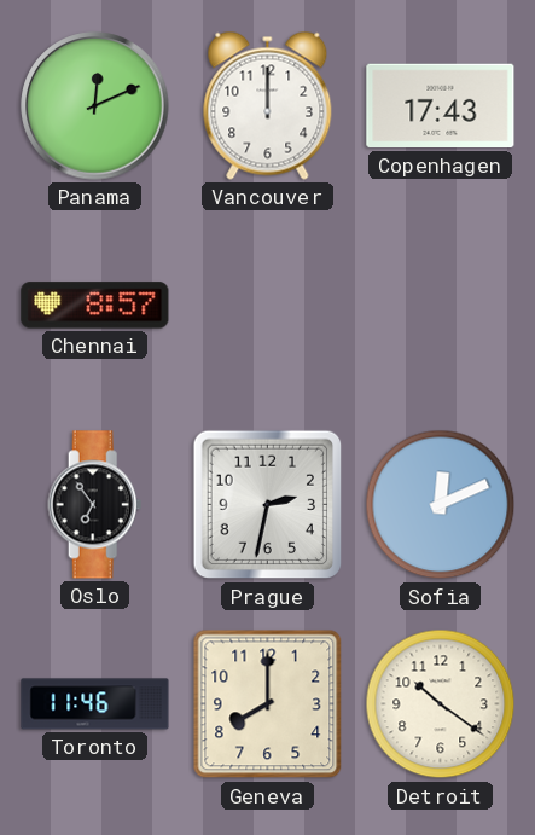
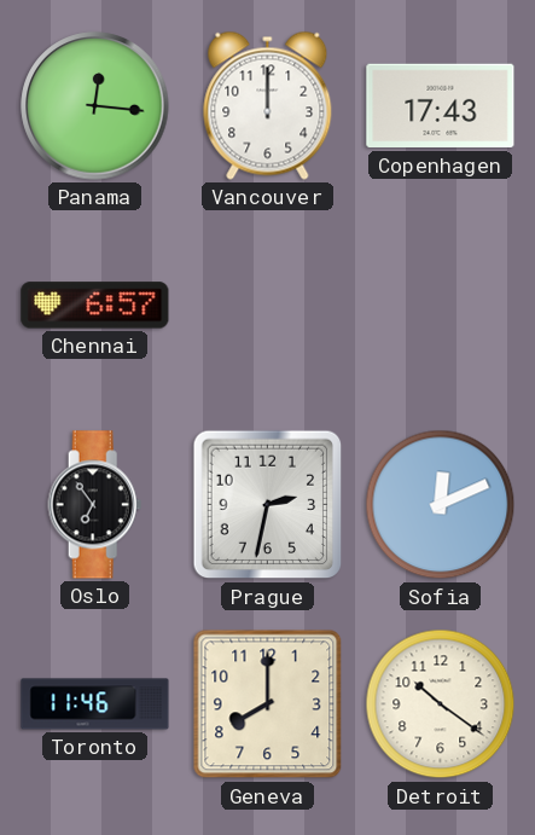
Panama: 12:11 -> 12:16
Chennai: 8:57 -> 6:57
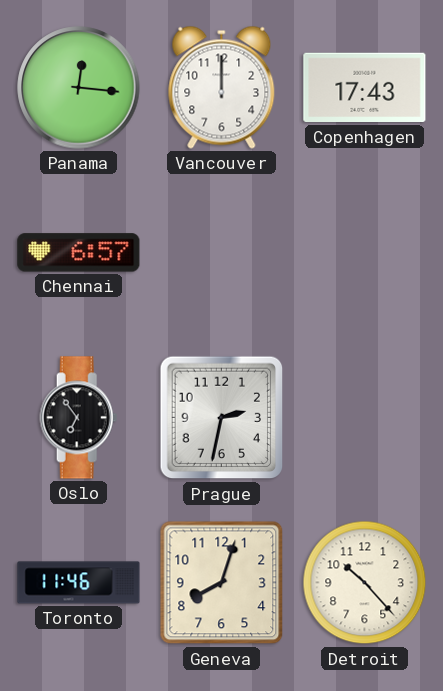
Sofia: 12:11 -> none
Geneva: 8:00 -> 8:03
Detroit: 10:21 -> 10:23
